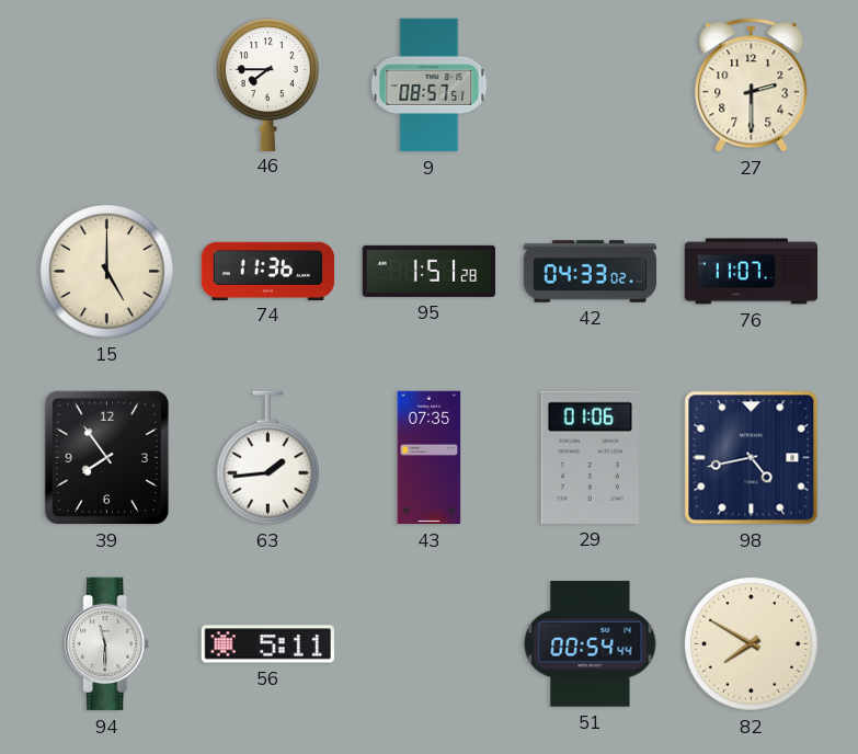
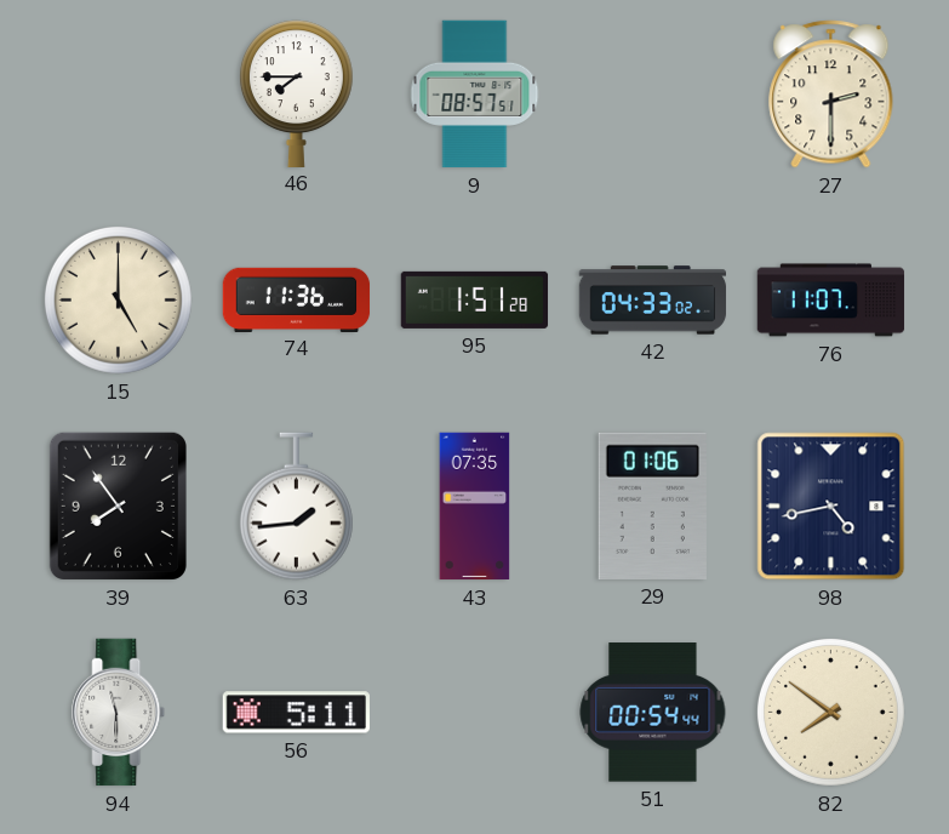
82: 7:50 -> 7:51
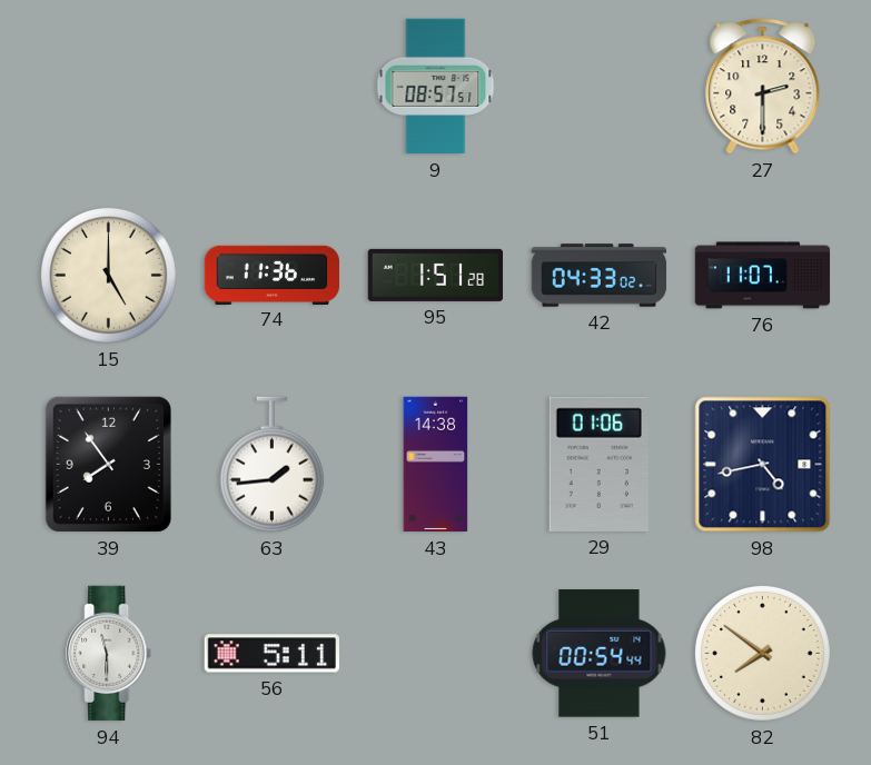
46: 7:45 -> none
43: 07:35 -> 14:38
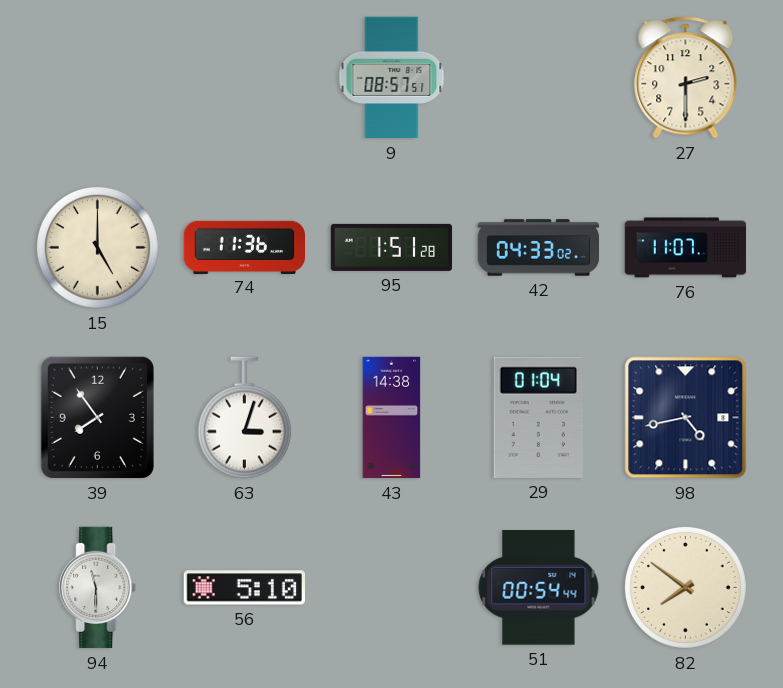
63: 1:44 -> 3:03
29: 01:06 -> 01:04
56: 5:11 -> 5:10
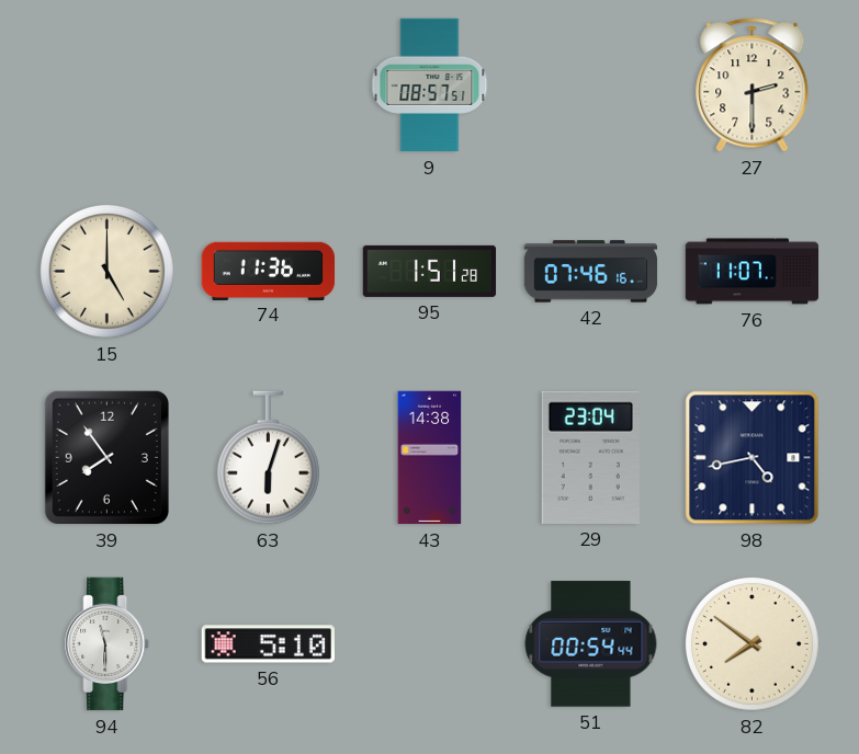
42: 04:33 -> 07:46
63: 3:03 -> 6:03
29: 01:04 -> 23:04
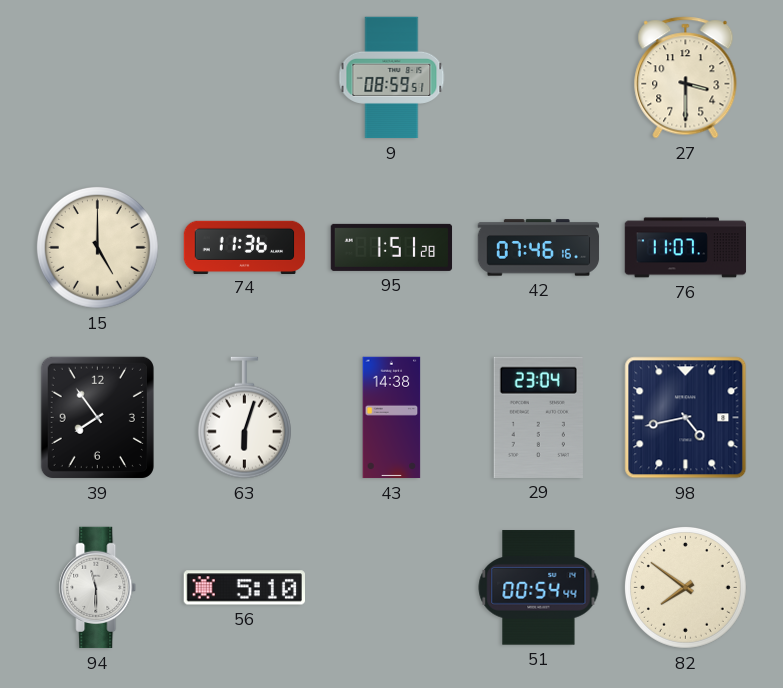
9: 08:57 -> 08:59
27: 2:30 -> 3:30
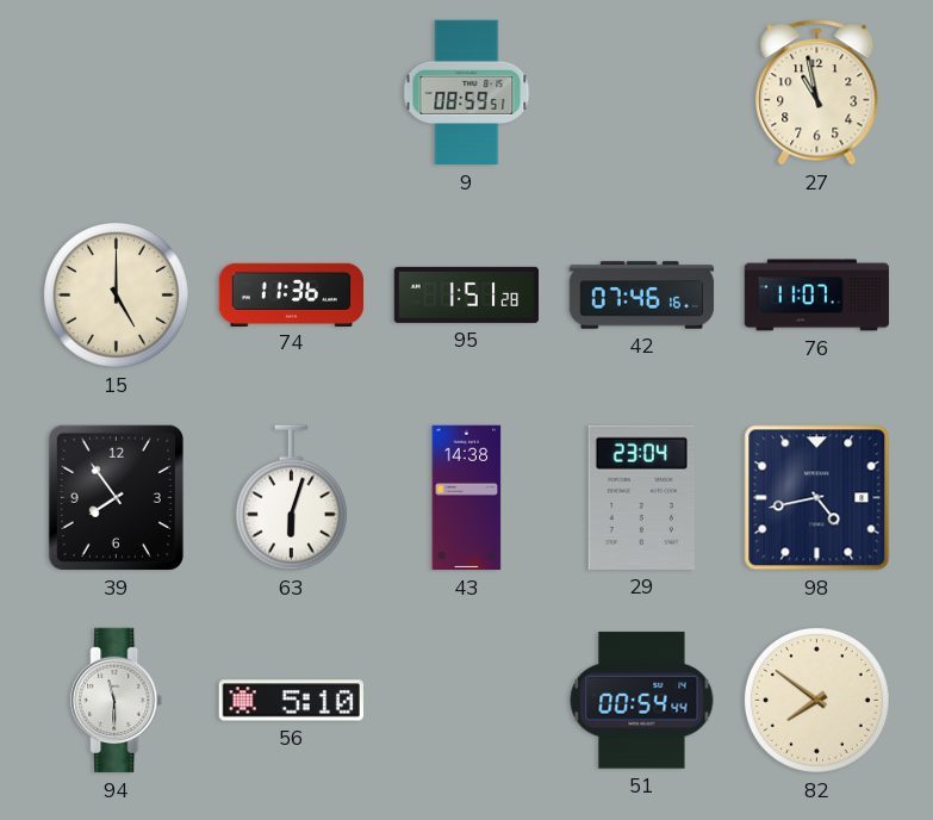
27: 3:30 -> 10:58
